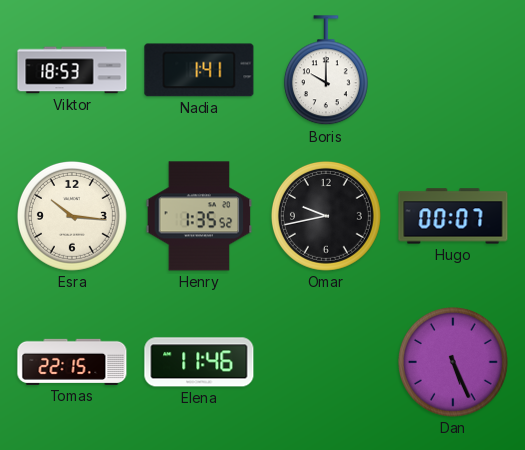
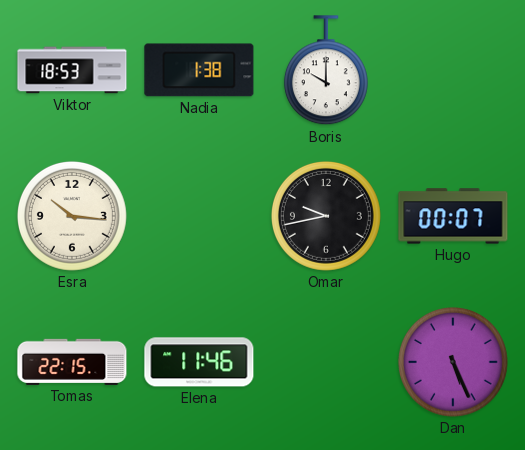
Nadia: 1:41 -> 1:38
Henry: 1:35 -> none
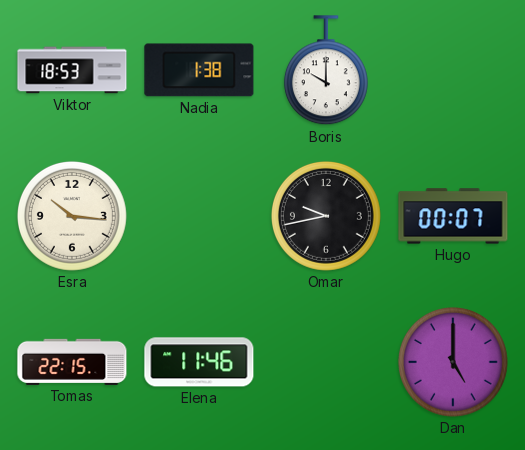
Dan: 5:26 -> 5:00
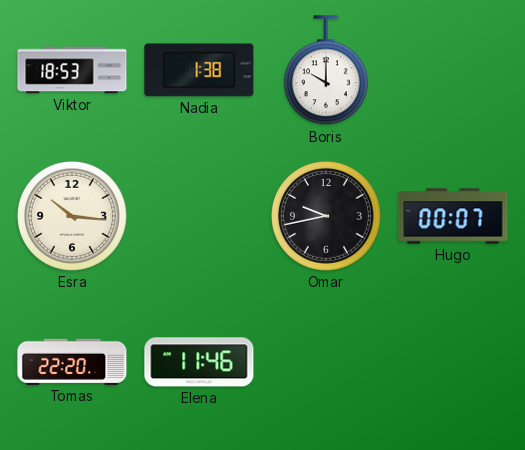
Tomas: 22:15 -> 22:20
Dan: 5:00 -> none
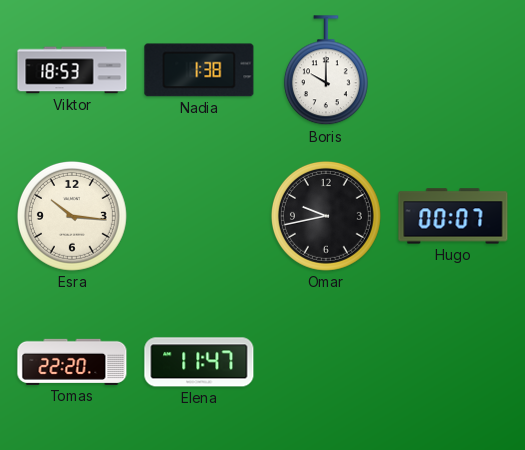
Elena: 11:46 -> 11:47
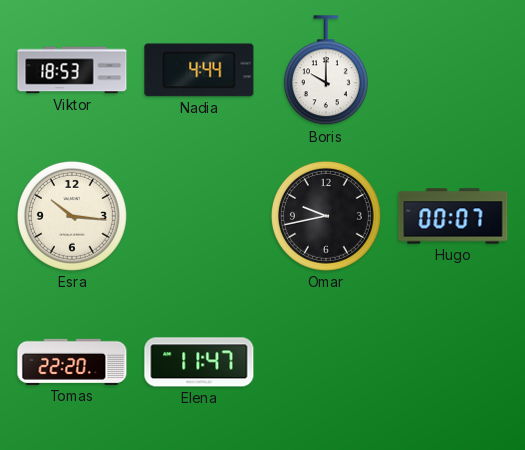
Nadia: 1:38 -> 4:44
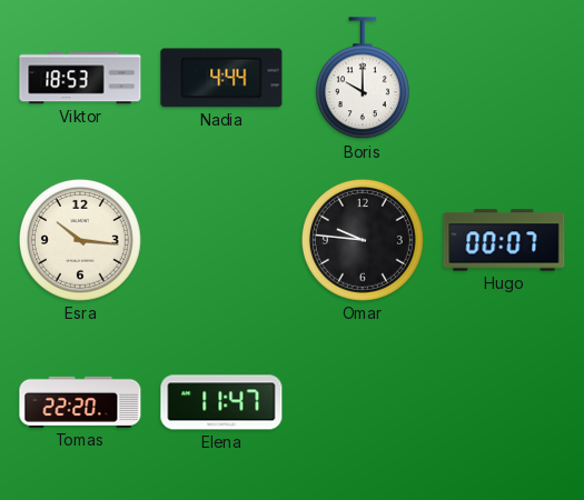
Omar: 9:43 -> 9:46
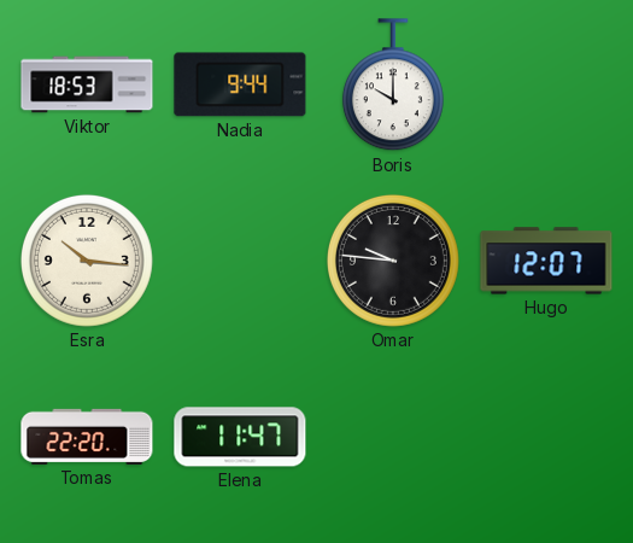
Nadia: 4:44 -> 9:44
Hugo: 00:07 -> 12:07
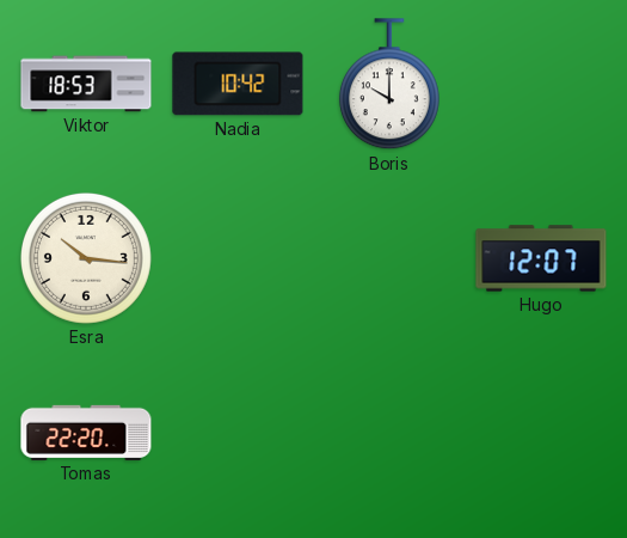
Nadia: 9:44 -> 10:42
Omar: 9:46 -> none
Elena: 11:47 -> none
